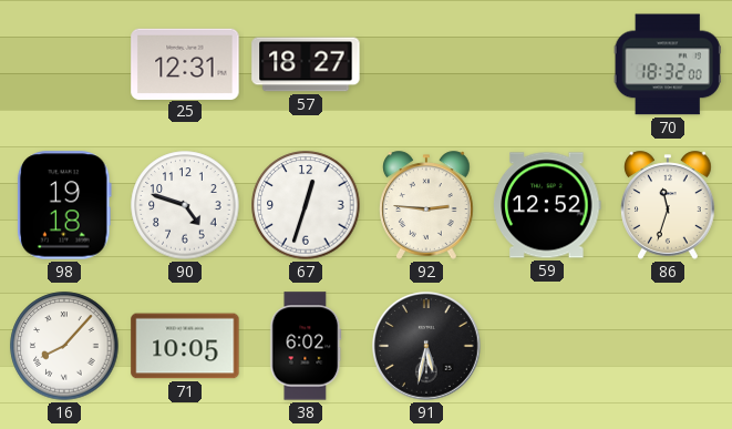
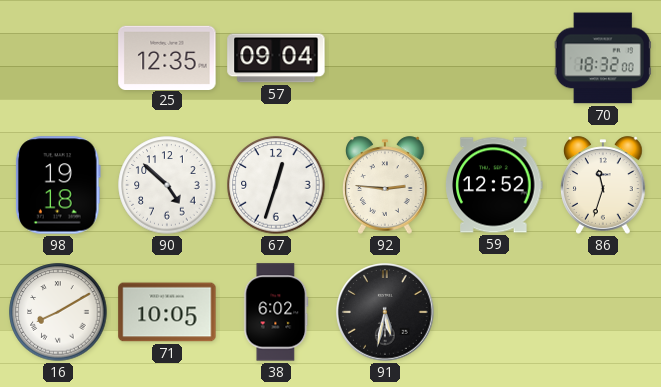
25: 12:31 -> 12:35
57: 18:27 -> 09:04
90: 4:48 -> 4:52
16: 8:07 -> 8:10
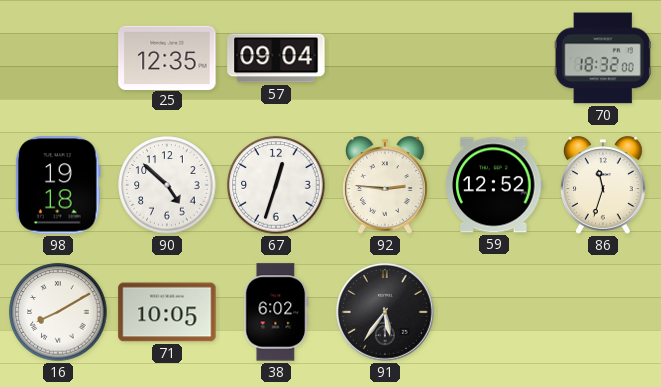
91: 5:32 -> 5:36
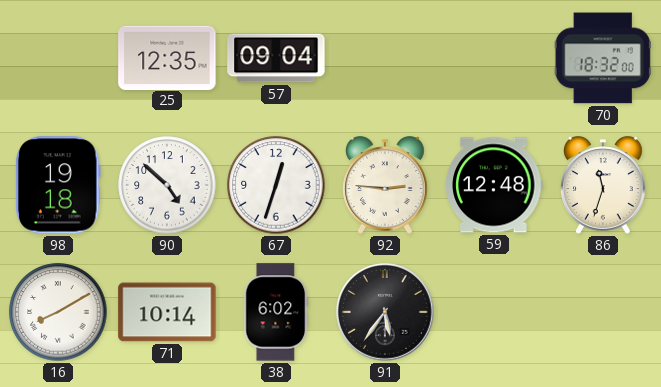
59: 12:52 -> 12:48
71: 10:05 -> 10:14
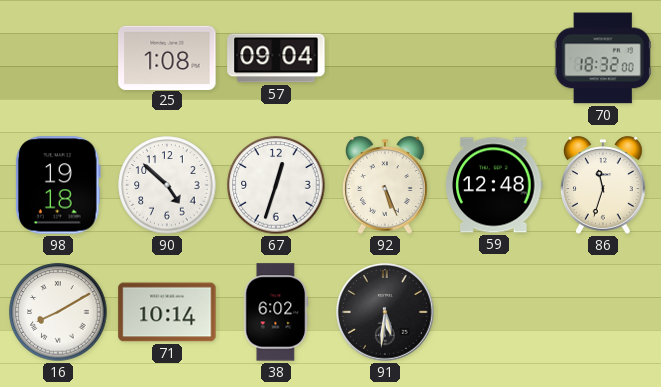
25: 12:35 -> 1:08
92: 2:46 -> 5:26
91: 5:36 -> 5:31
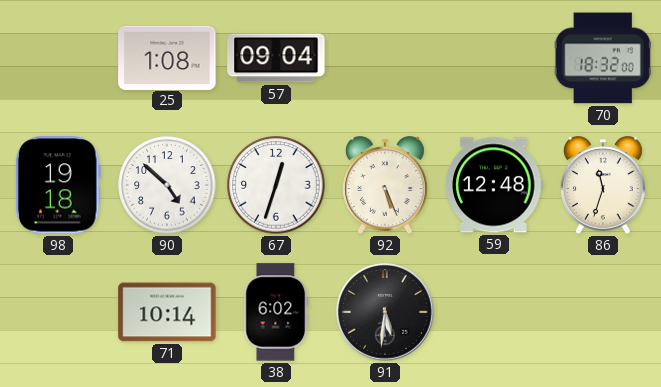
16: 8:10 -> none
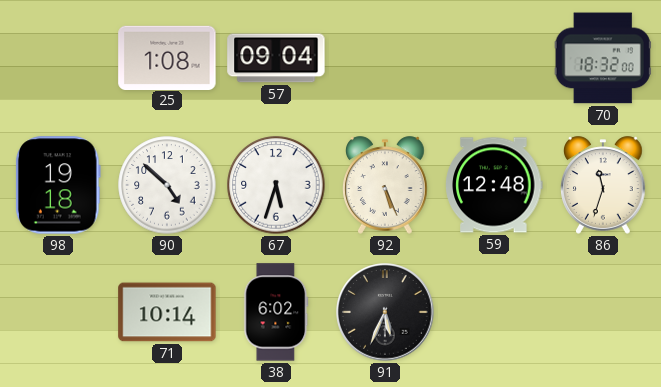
67: 12:33 -> 5:33
91: 5:31 -> 5:34
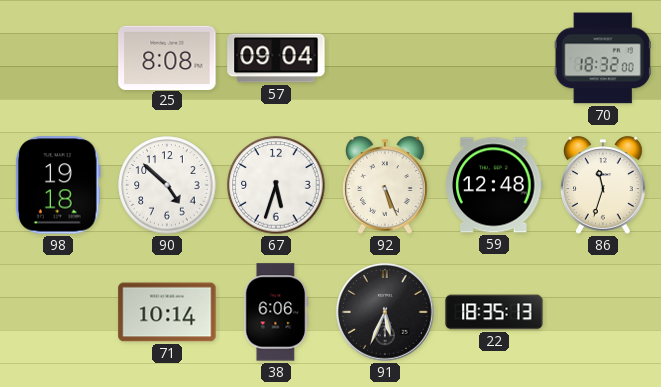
25: 1:08 -> 8:08
38: 6:02 -> 6:06
22: none -> 18:35
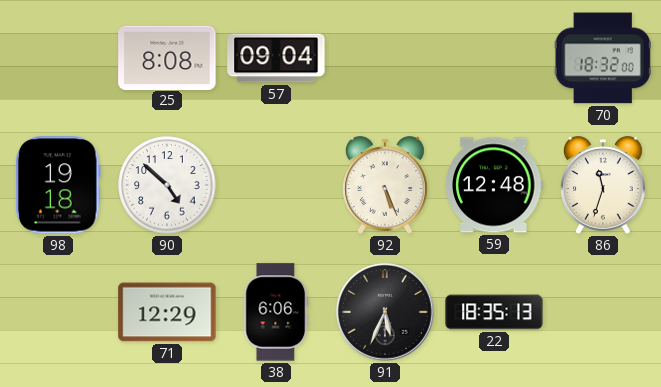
67: 5:33 -> none
71: 10:14 -> 12:29
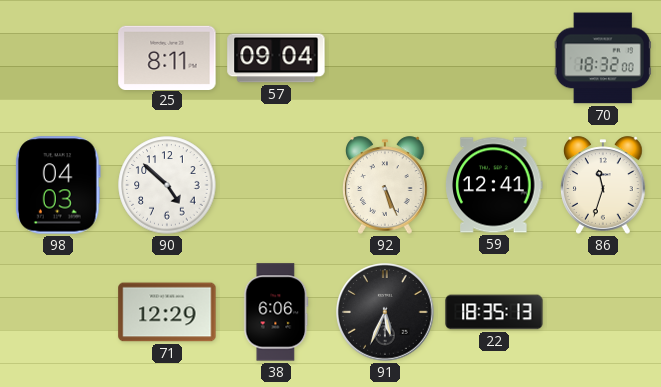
25: 8:08 -> 8:11
98: 19:18 -> 04:03
59: 12:48 -> 12:41
